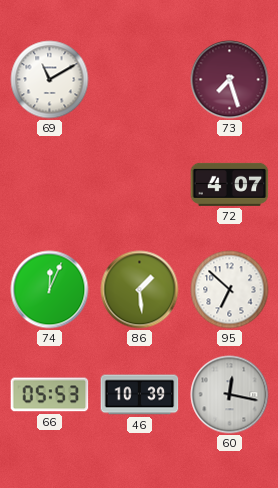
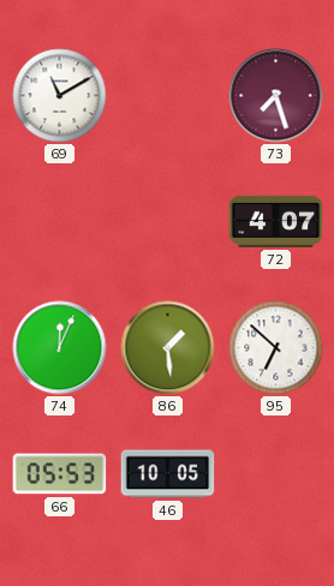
46: 10:39 -> 10:05
60: 12:17 -> none
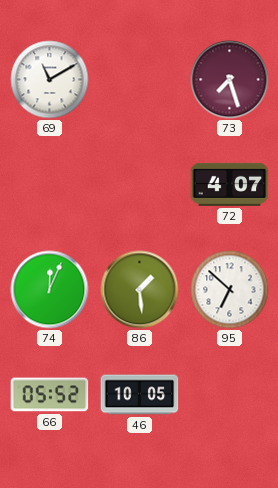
66: 05:53 -> 05:52
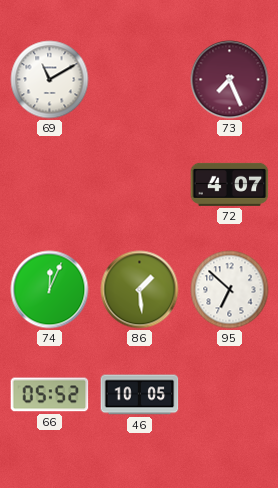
73: 7:27 -> 7:26
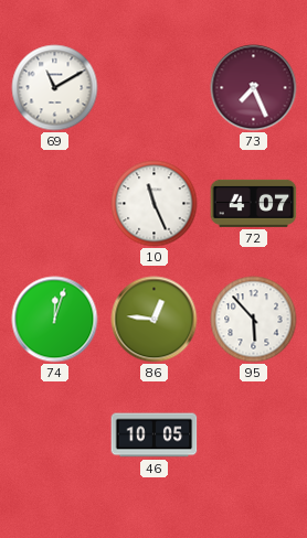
10: none -> 11:26
74: 12:04 -> 12:03
86: 1:29 -> 12:46
95: 6:52 -> 5:53
66: 05:52 -> none
